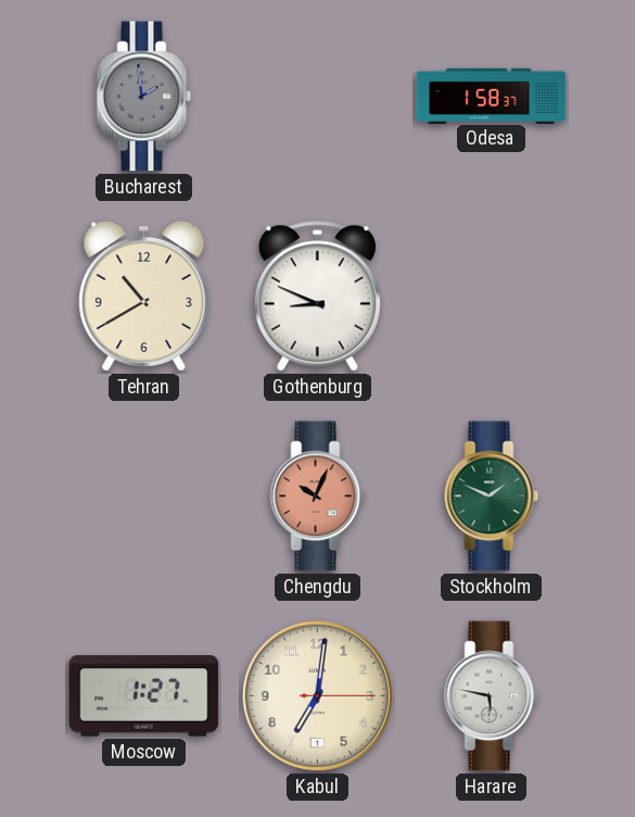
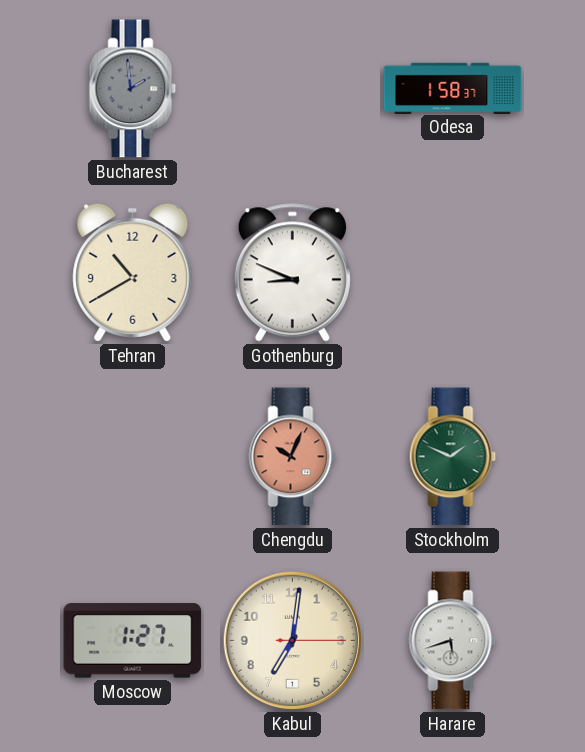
Harare: 5:47 -> 5:42
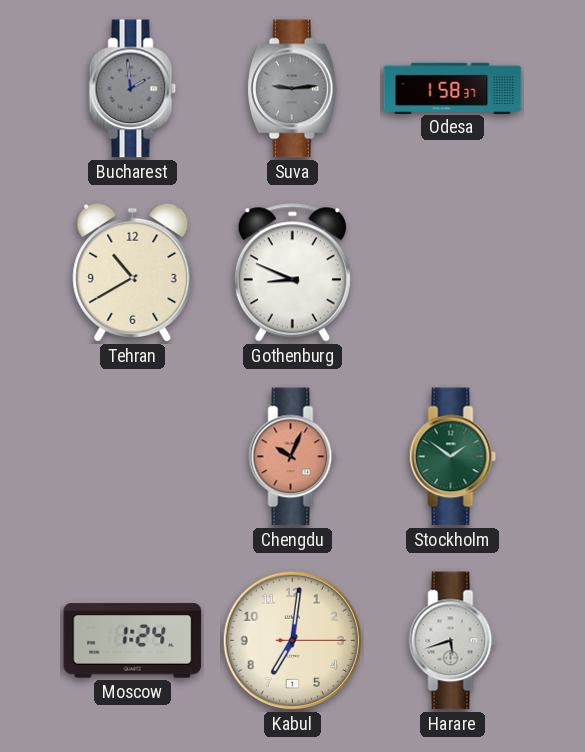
Suva: none -> 9:14
Stockholm: 1:49 -> 1:51
Moscow: 1:27 -> 1:24
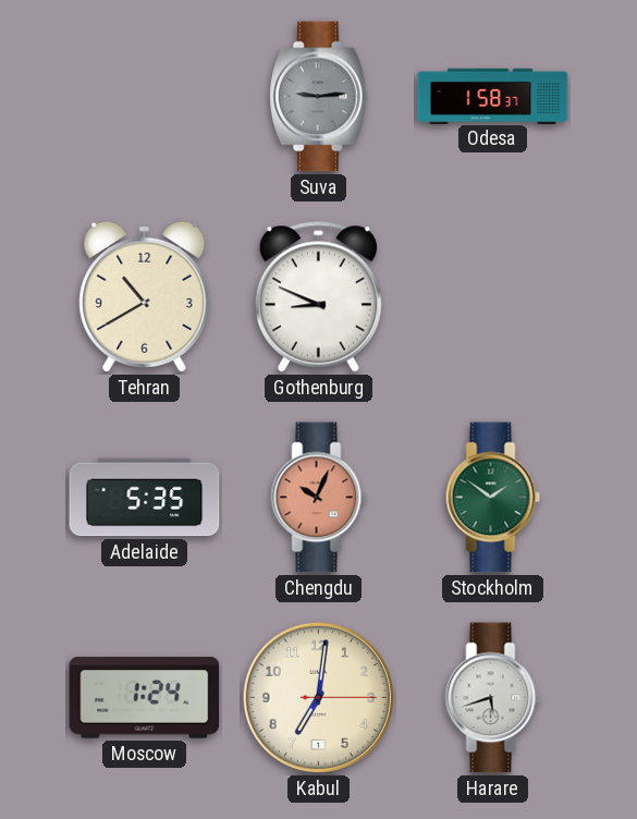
Bucharest: 1:59 -> none
Adelaide: none -> 5:35
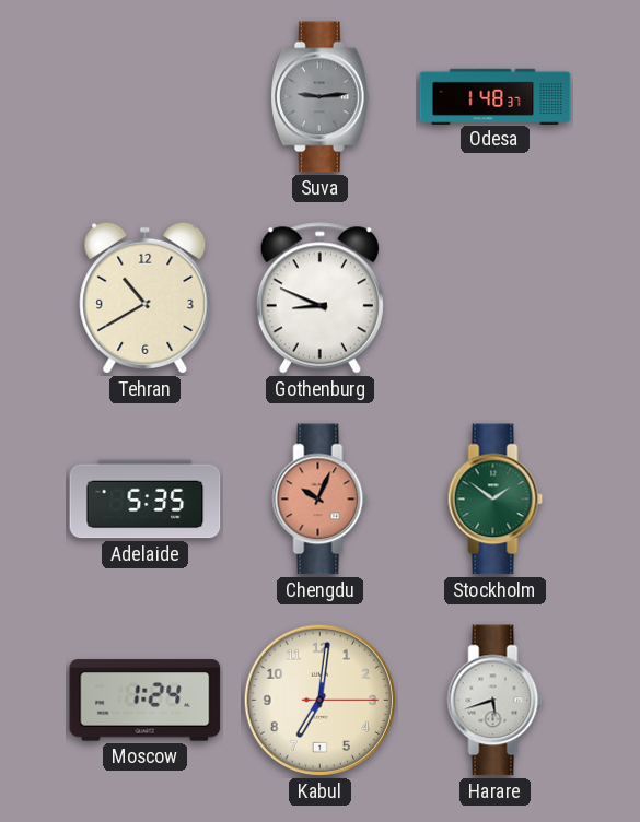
Odesa: 1:58 -> 1:48
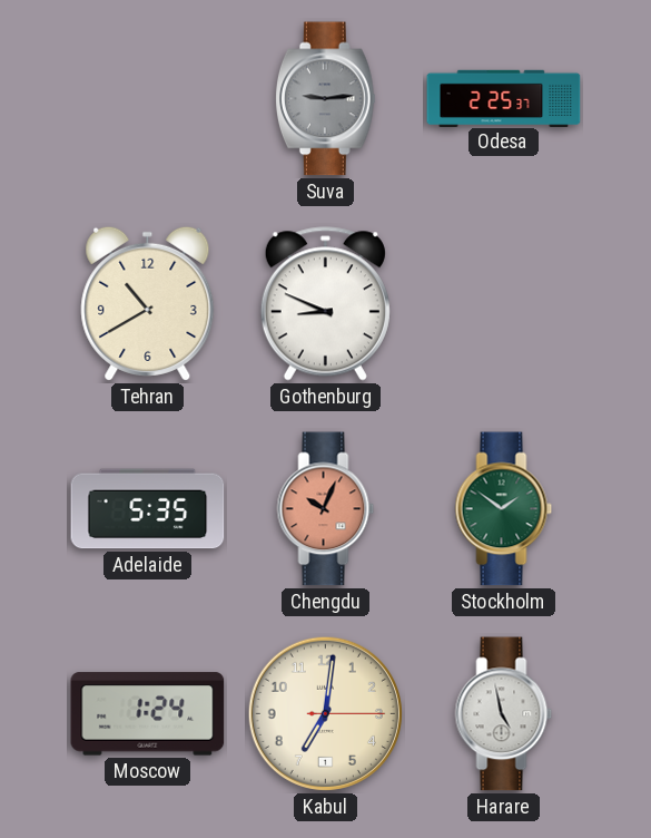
Odesa: 1:48 -> 2:25
Harare: 5:42 -> 4:58
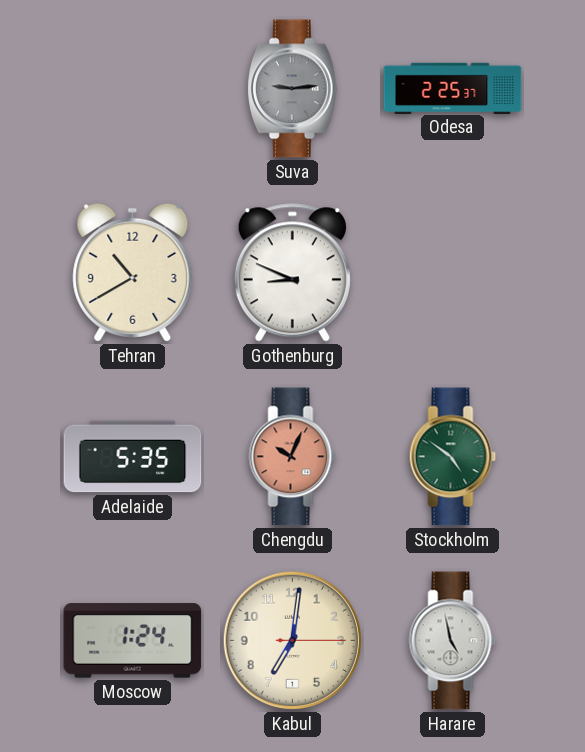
Stockholm: 1:51 -> 4:51
